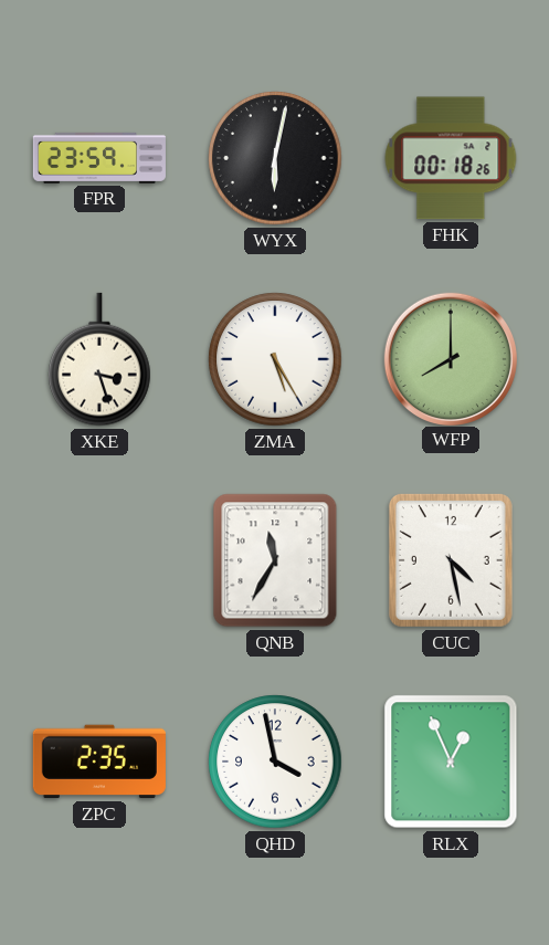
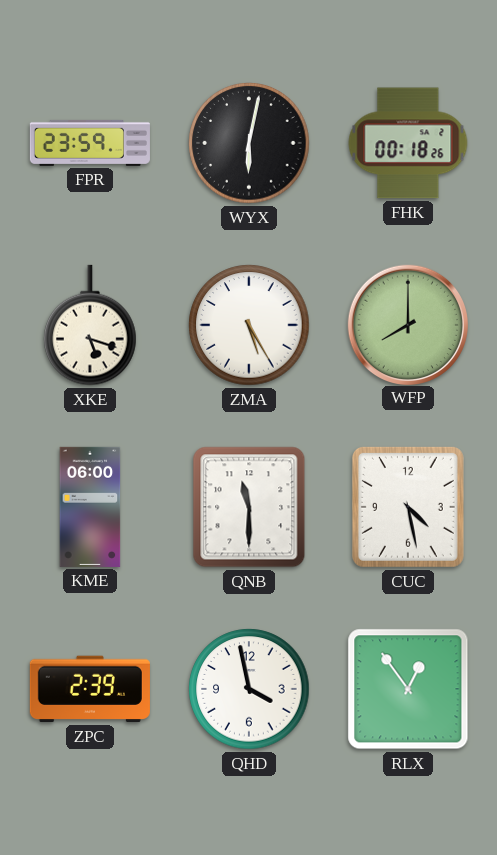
XKE: 3:27 -> 5:18
KME: none -> 06:00
QNB: 11:35 -> 11:30
ZPC: 2:35 -> 2:39
RLX: 12:56 -> 12:54
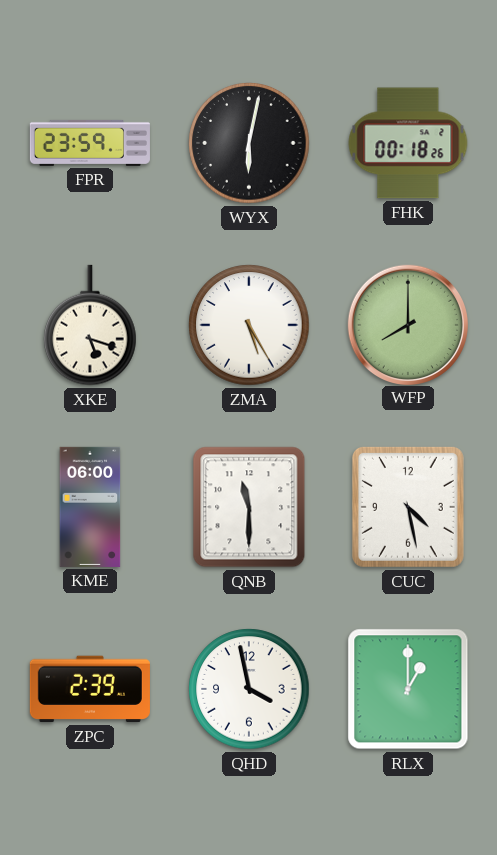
RLX: 12:54 -> 1:00
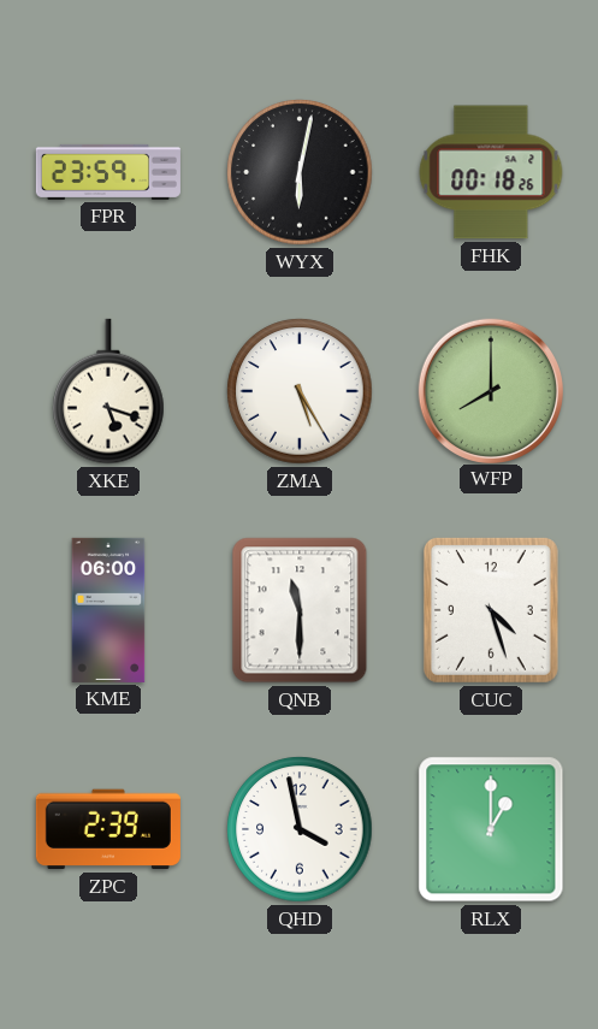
CUC: 4:28 -> 4:27
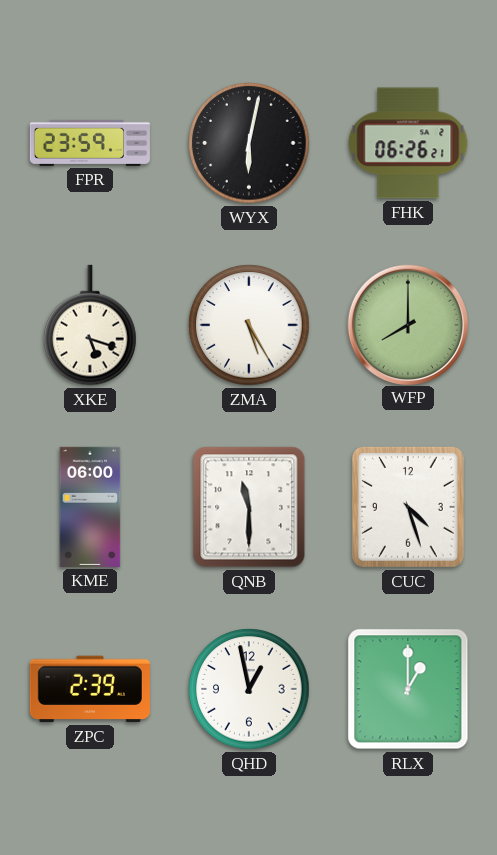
FHK: 00:18 -> 06:26
QHD: 3:58 -> 12:58
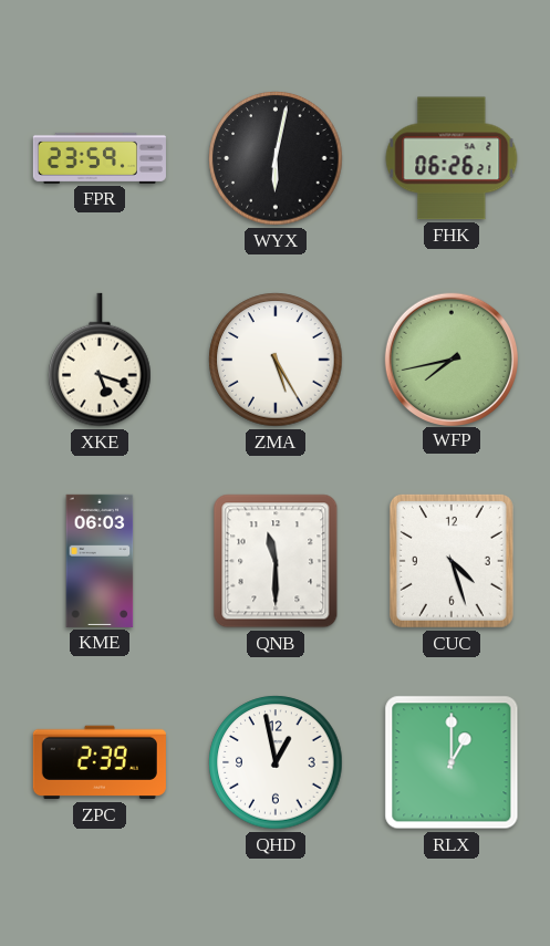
WFP: 8:00 -> 7:43
KME: 06:00 -> 06:03
